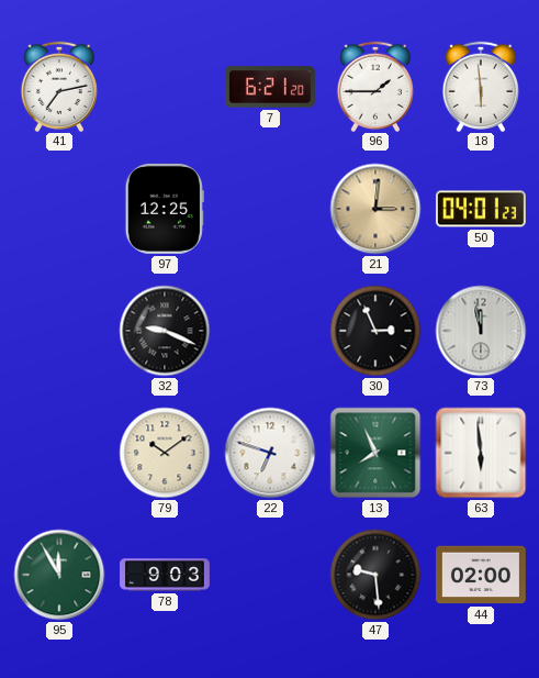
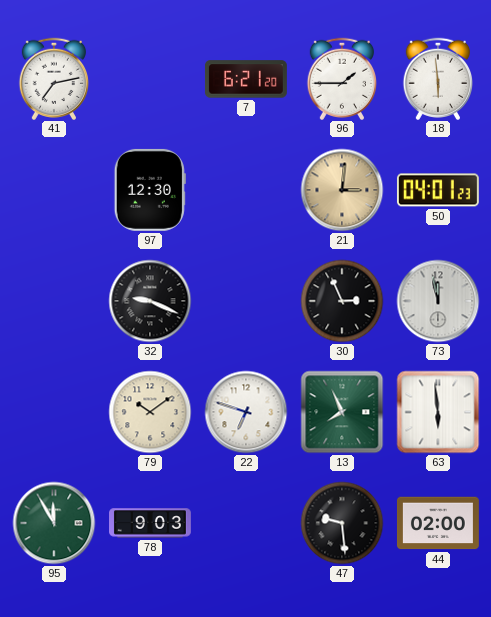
97: 12:25 -> 12:30
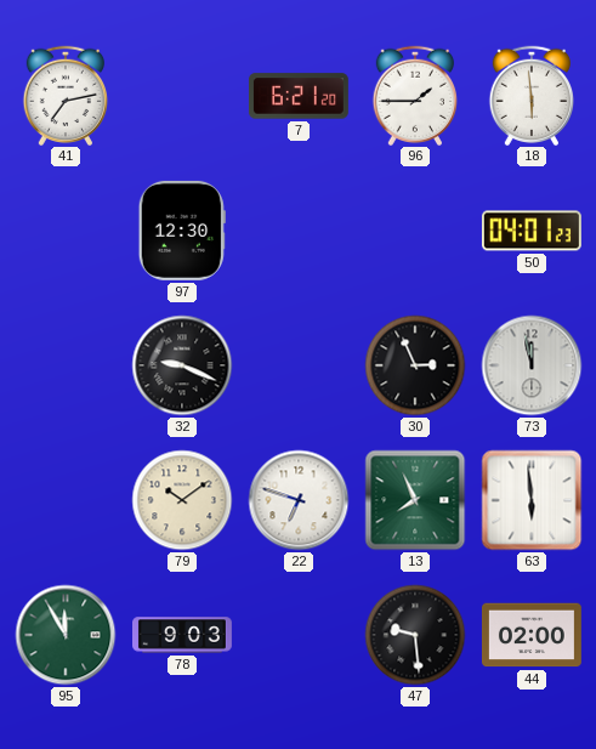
21: 3:01 -> none
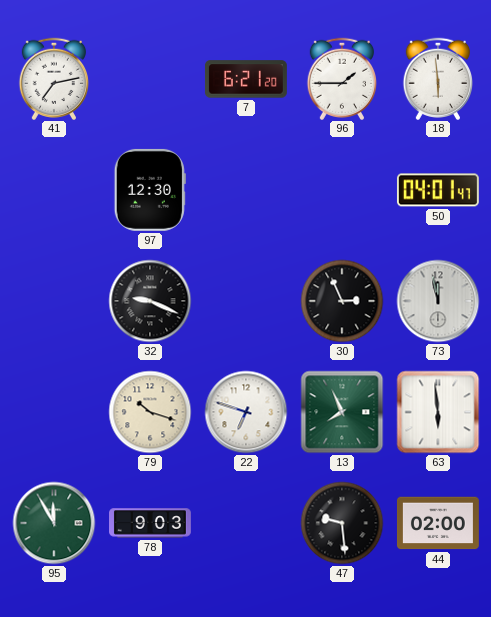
50: 04:01:23 -> 04:01:47
79: 10:09 -> 10:18
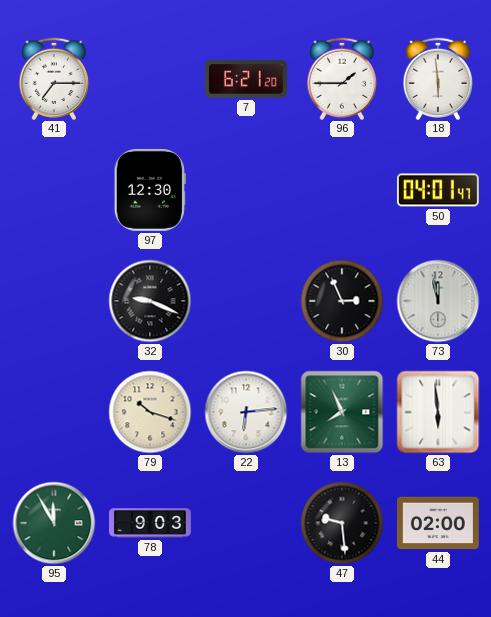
41: 7:13 -> 7:15
22: 6:48 -> 6:14
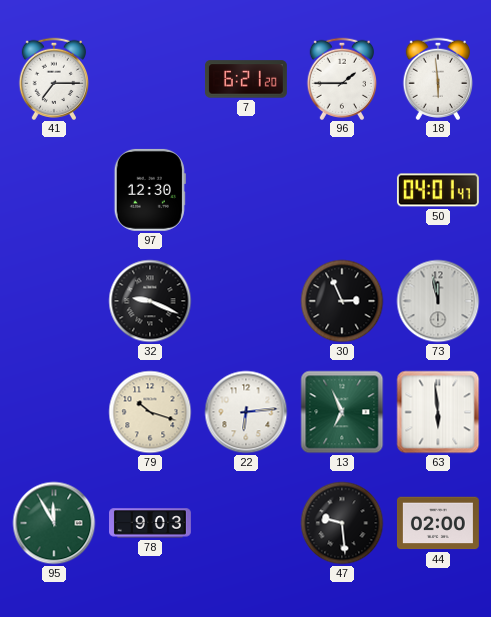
13: 7:56 -> 6:56
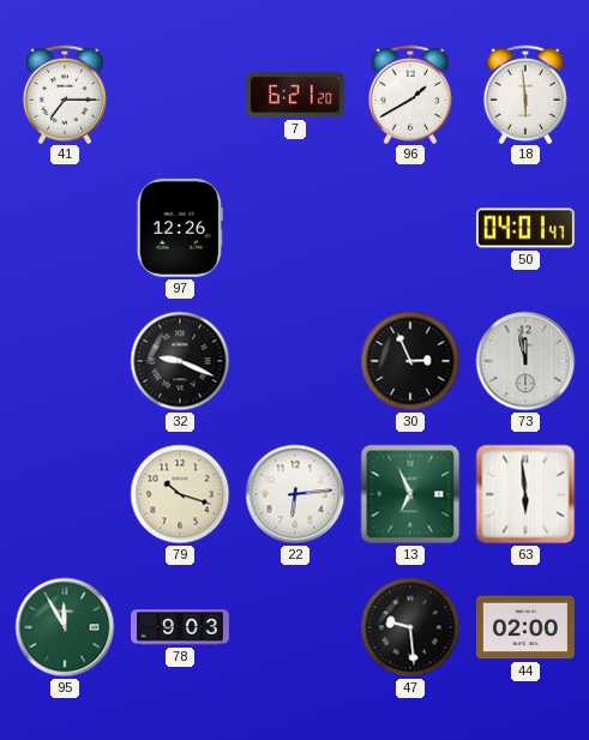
96: 1:45 -> 1:40
97: 12:30 -> 12:26
